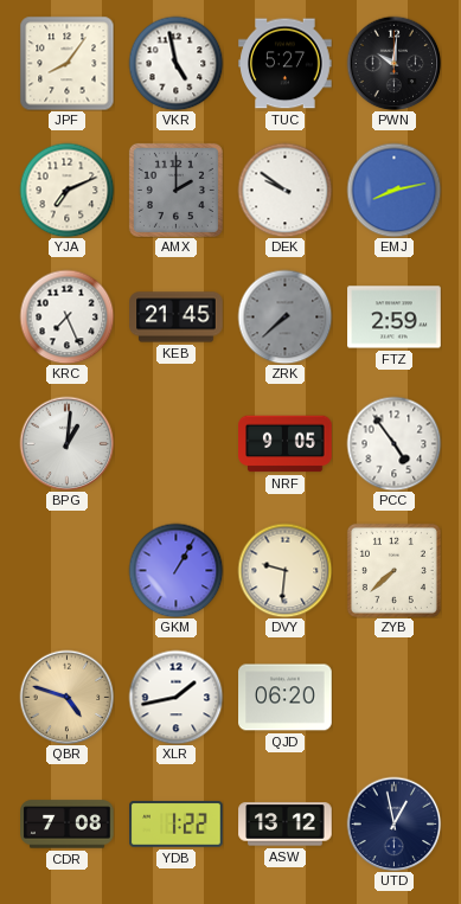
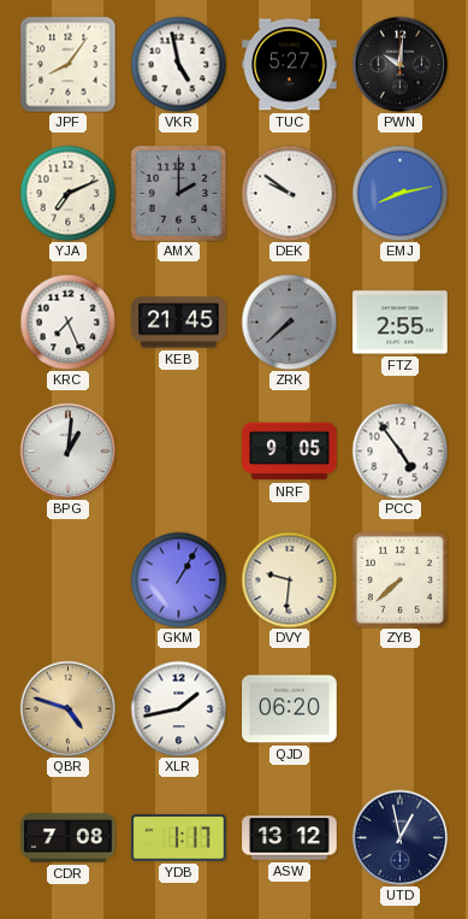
FTZ: 2:59 -> 2:55
YDB: 1:22 -> 1:17
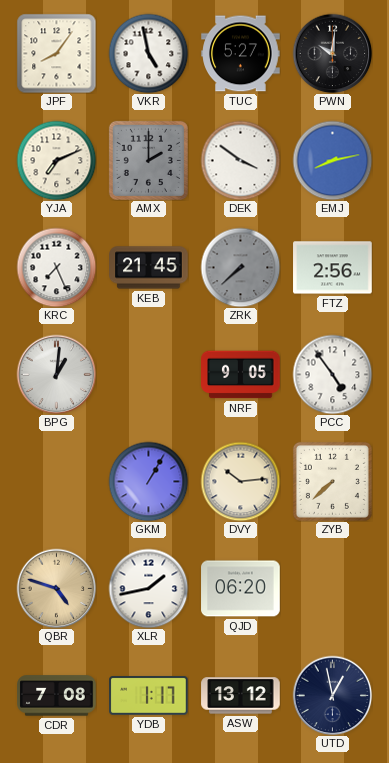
DEK: 9:51 -> 3:51
FTZ: 2:55 -> 2:56
DVY: 9:31 -> 10:14
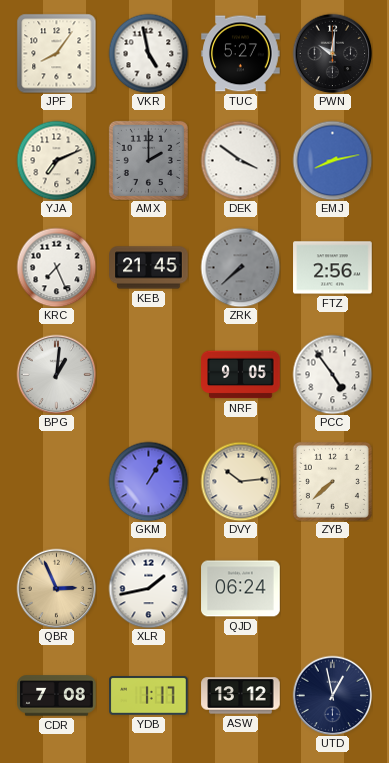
QBR: 4:48 -> 2:56
QJD: 06:20 -> 06:24
